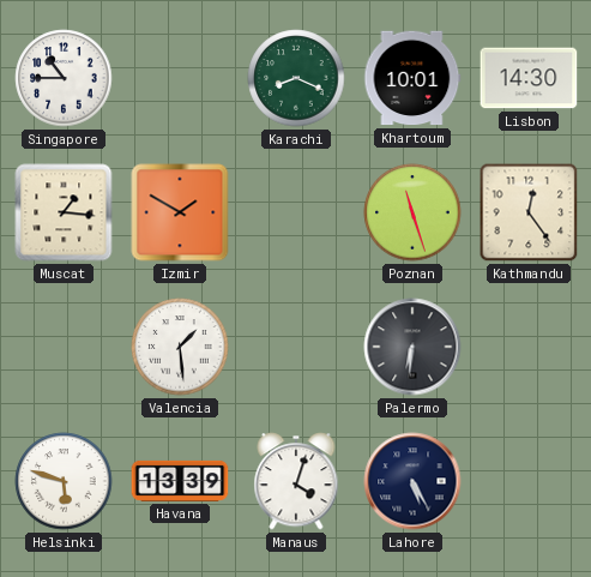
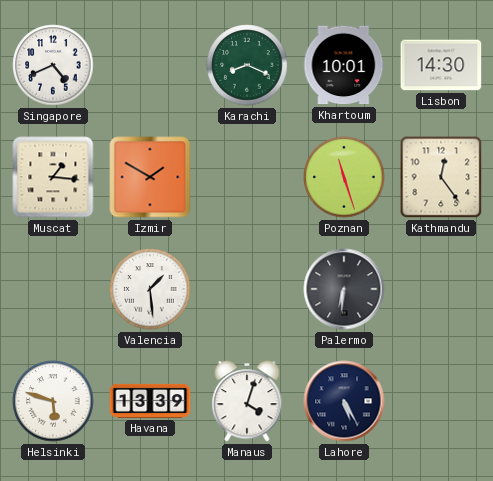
Singapore: 10:45 -> 4:41
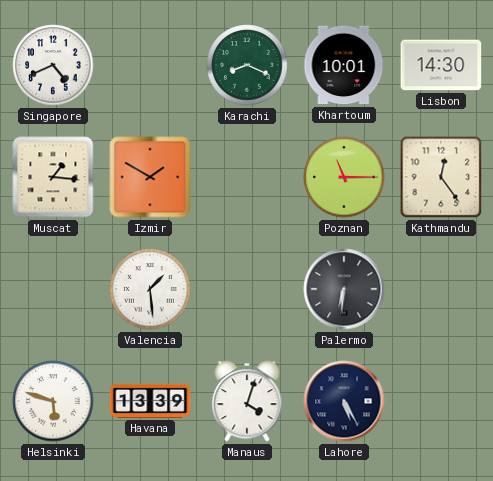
Poznan: 11:27 -> 11:15
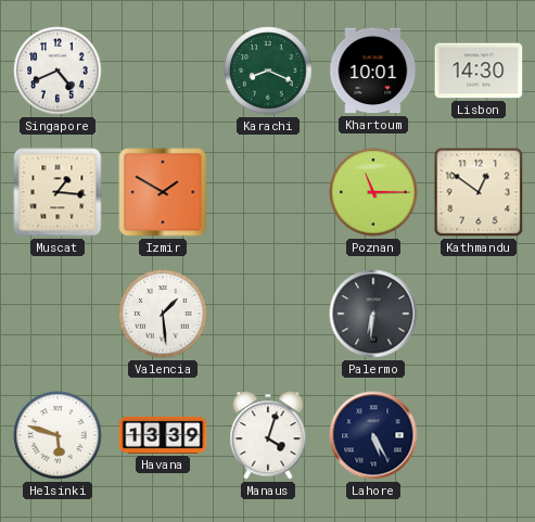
Kathmandu: 12:24 -> 12:51
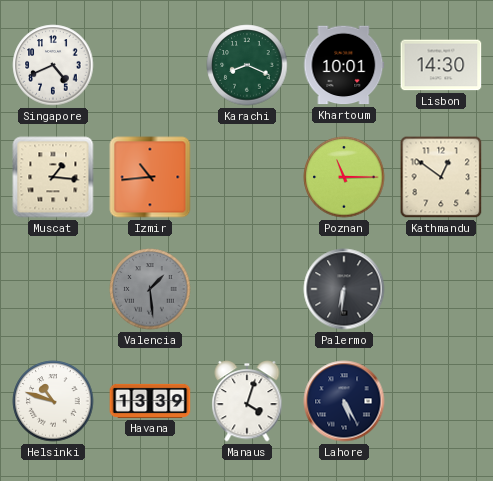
Izmir: 1:50 -> 10:44
Valencia dial: white -> grey
Helsinki: 5:48 -> 10:48
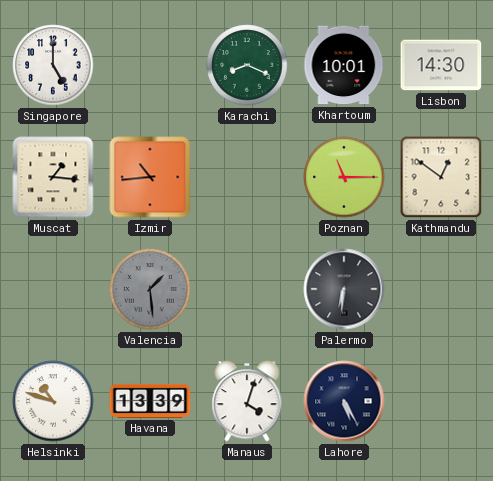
Singapore: 4:41 -> 5:00
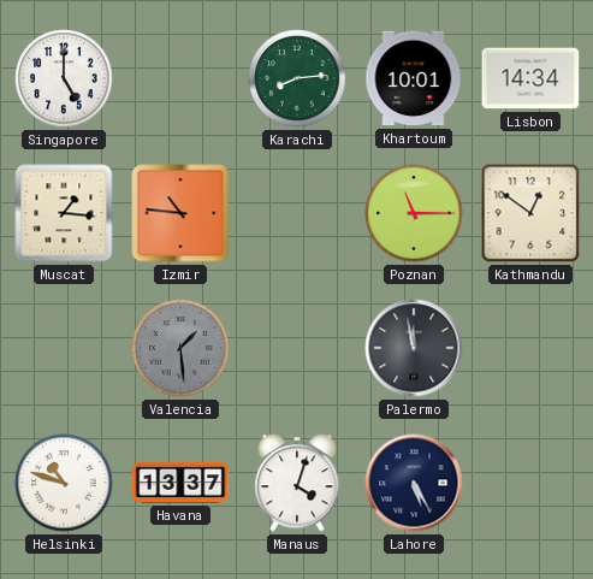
Karachi: 8:19 -> 8:14
Lisbon: 14:30 -> 14:34
Izmir: 10:44 -> 10:46
Palermo: 6:31 -> 11:58
Havana: 13:39 -> 13:37
